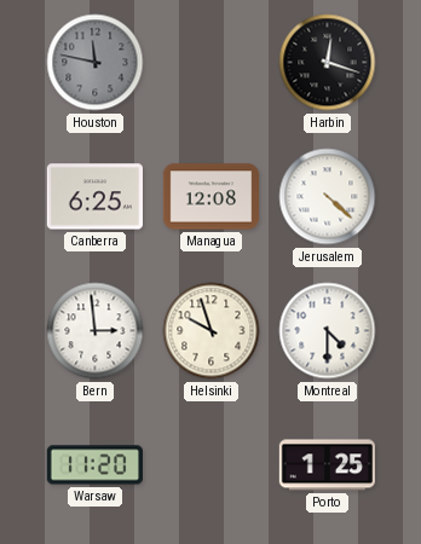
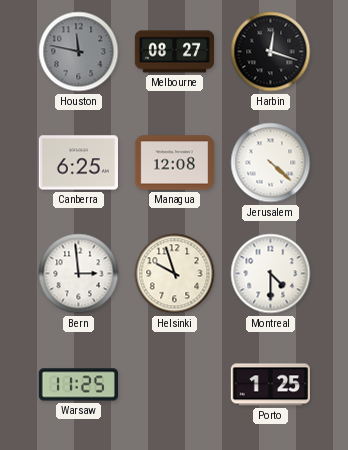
Melbourne: none -> 08:27
Warsaw: 11:20 -> 11:25
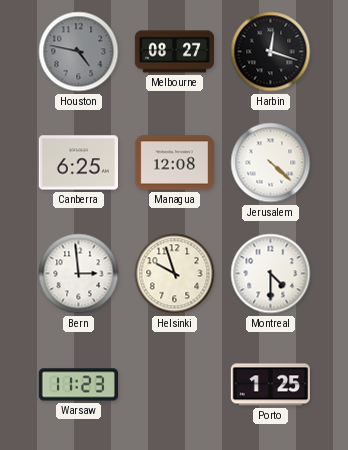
Houston: 11:47 -> 4:47
Warsaw: 11:25 -> 11:23
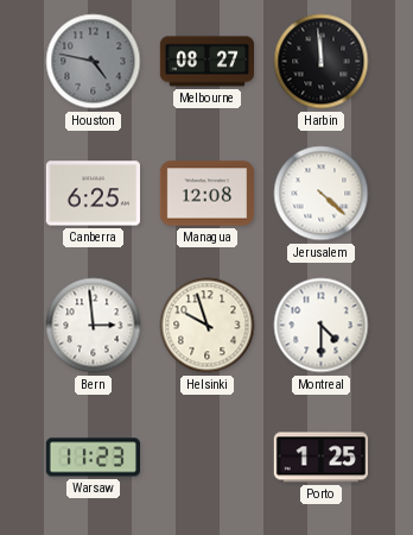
Harbin: 12:18 -> 11:59
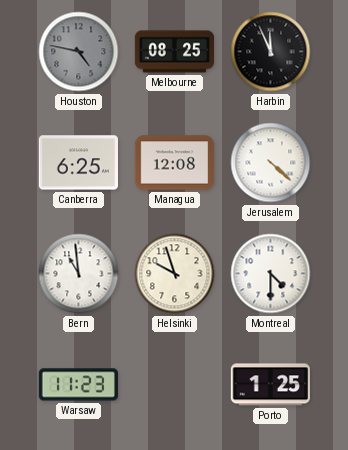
Melbourne: 08:27 -> 08:25
Harbin: 11:59 -> 11:56
Bern: 2:59 -> 10:59
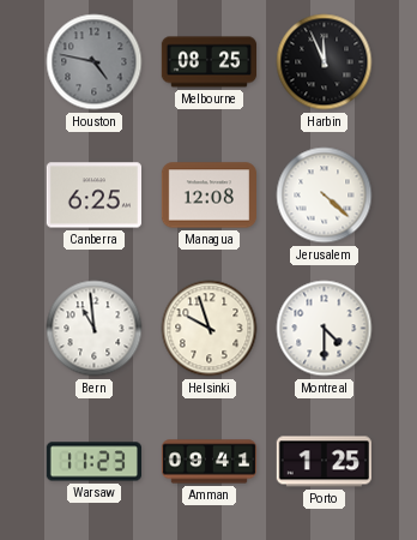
Amman: none -> 09:41
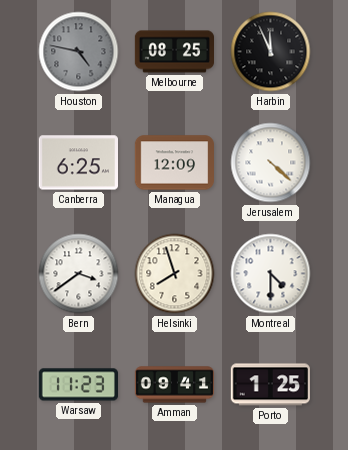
Managua: 12:08 -> 12:09
Bern: 10:59 -> 3:39
Helsinki: 9:57 -> 7:57
